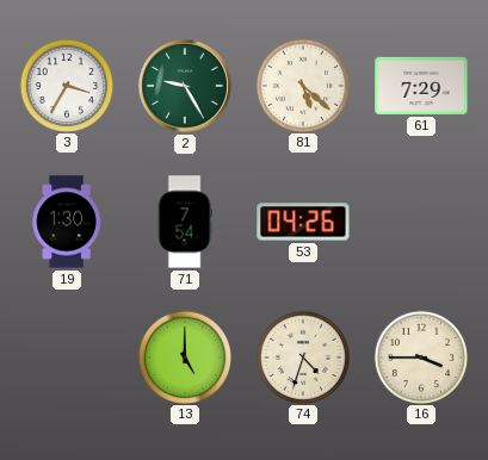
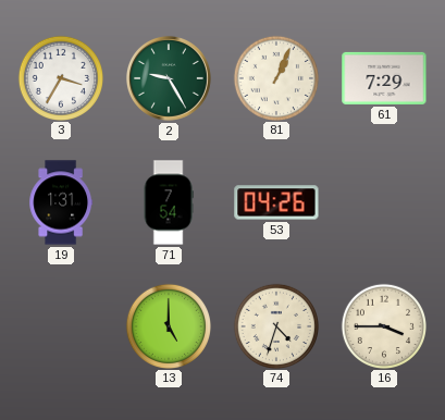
81: 5:22 -> 1:04
19: 1:30 -> 1:31
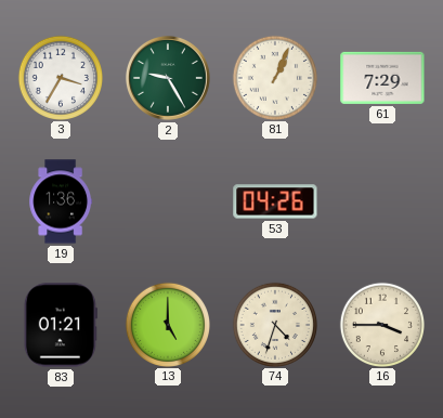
19: 1:31 -> 1:36
71: 7:54 -> none
83: none -> 01:21
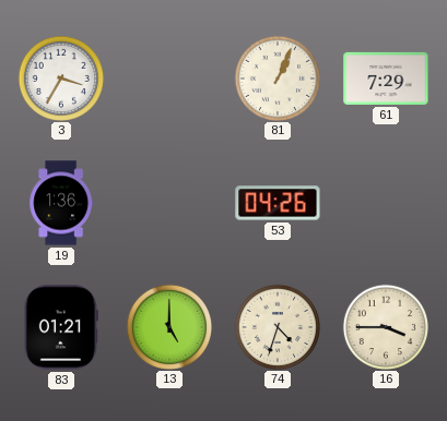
2: 9:25 -> none
